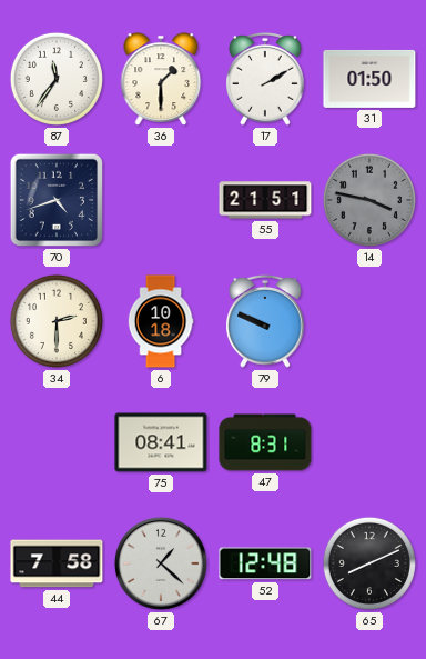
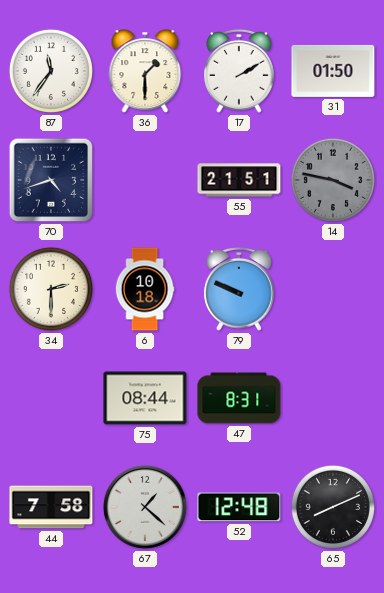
75: 08:41 -> 08:44
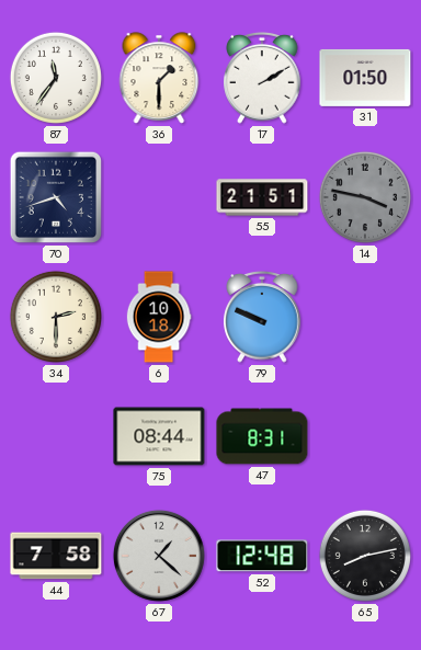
65: 8:11 -> 8:13
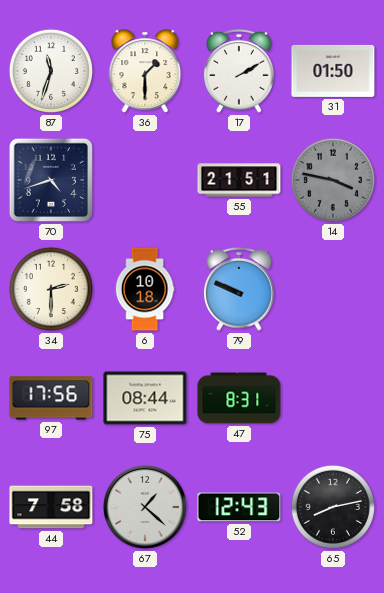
87: 11:36 -> 11:33
97: none -> 17:56
52: 12:48 -> 12:43
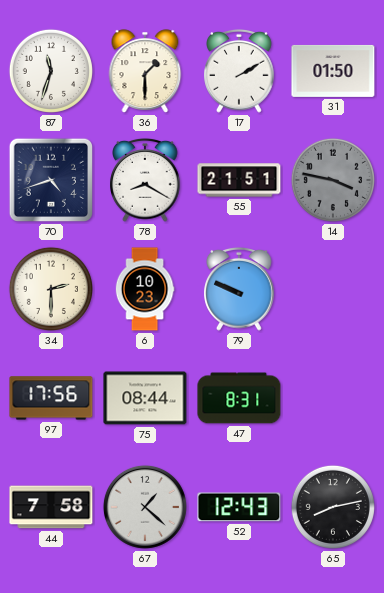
78: none -> 8:20
6: 10:18 -> 10:23
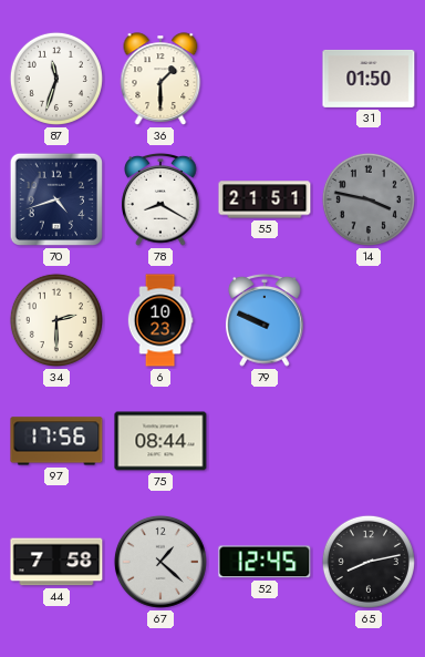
17: 2:10 -> none
47: 8:31 -> none
52: 12:43 -> 12:45
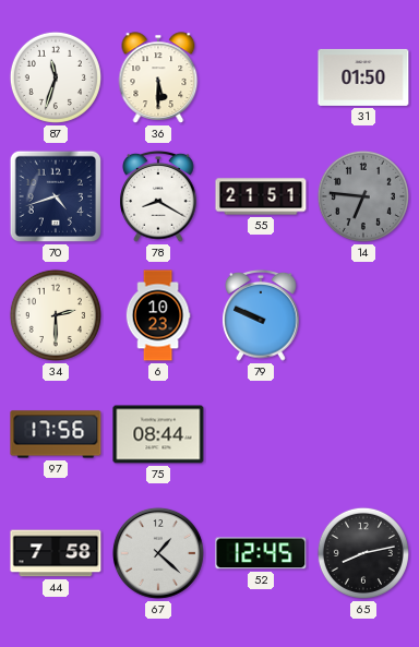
36: 1:30 -> 5:30
14: 3:47 -> 6:46
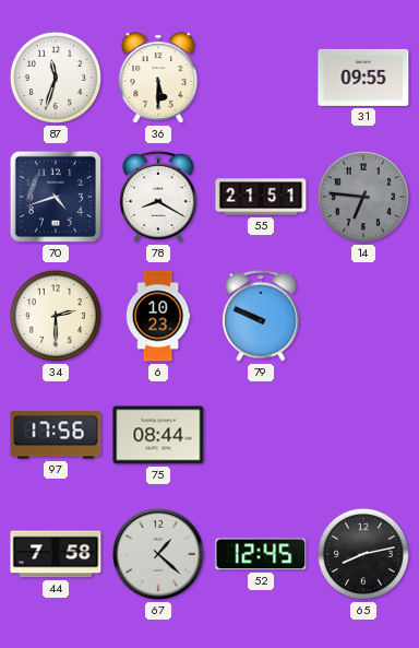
31: 01:50 -> 09:55
